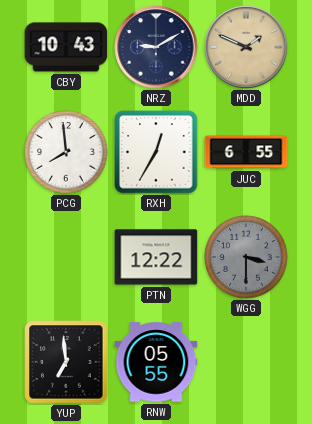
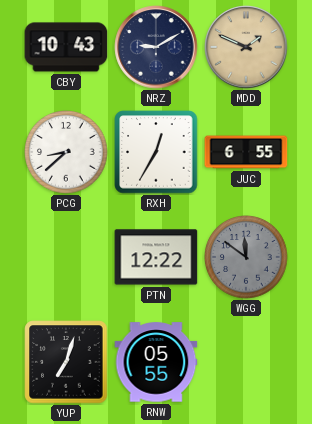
PCG: 7:59 -> 8:38
WGG: 3:30 -> 11:51
YUP: 6:59 -> 7:03
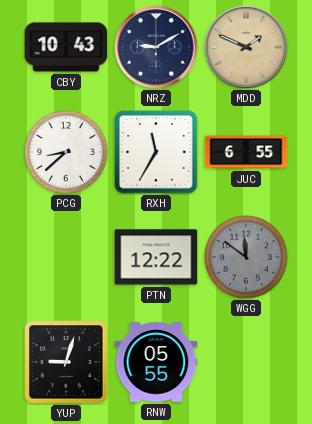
RXH: 12:35 -> 11:35
YUP: 7:03 -> 9:03
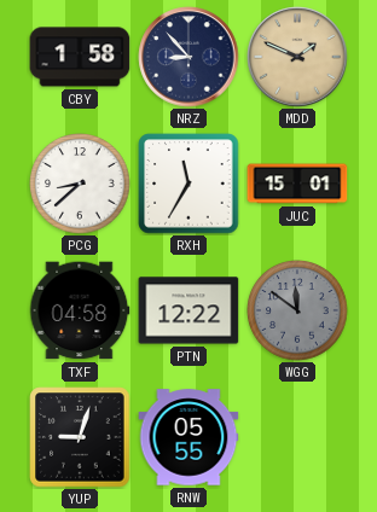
CBY: 10:43 -> 1:58
NRZ: 9:10 -> 8:53
JUC: 6:55 -> 15:01
TXF: none -> 04:58
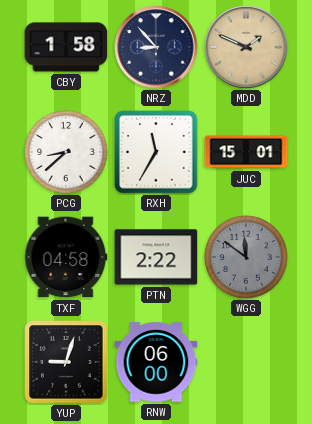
PTN: 12:22 -> 2:22
RNW: 05:55 -> 06:00
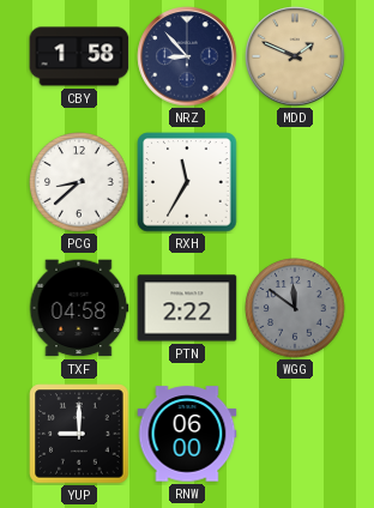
JUC: 15:01 -> none
YUP: 9:03 -> 9:00
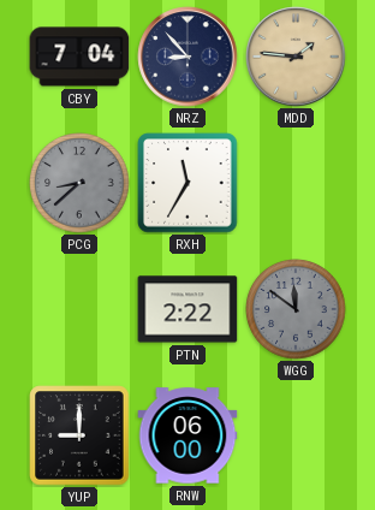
CBY: 1:58 -> 7:04
MDD: 1:49 -> 1:46
PCG dial: white -> grey
TXF: 04:58 -> none
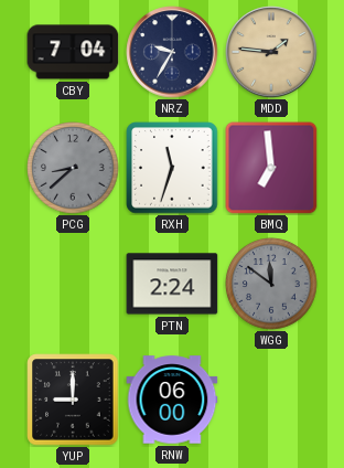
NRZ: 8:53 -> 9:35
RXH: 11:35 -> 11:33
BMQ: none -> 6:59
PTN: 2:22 -> 2:24
